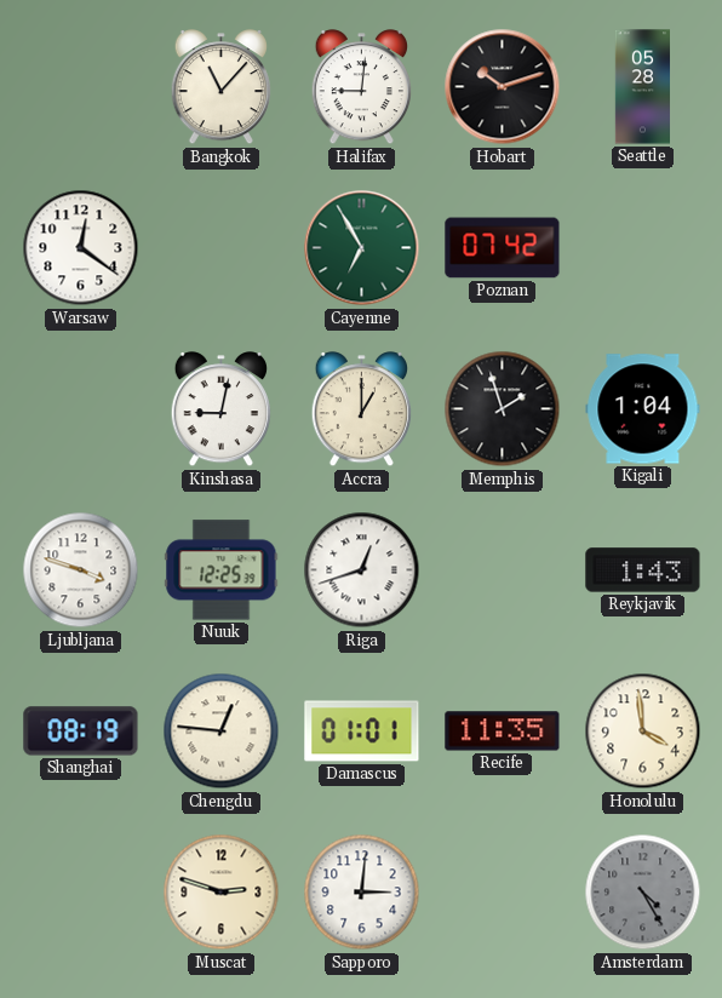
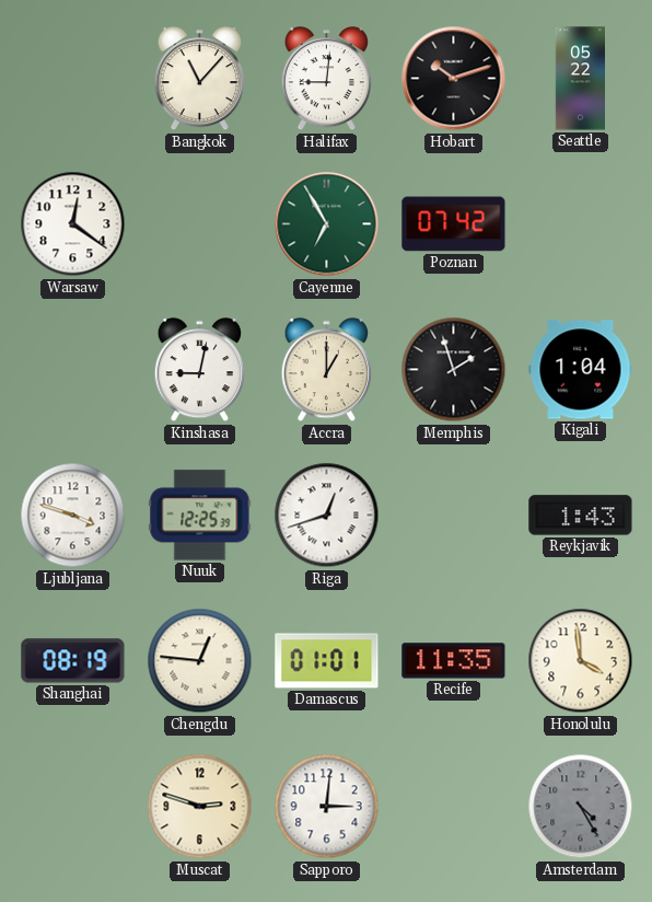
Seattle: 05:28 -> 05:22
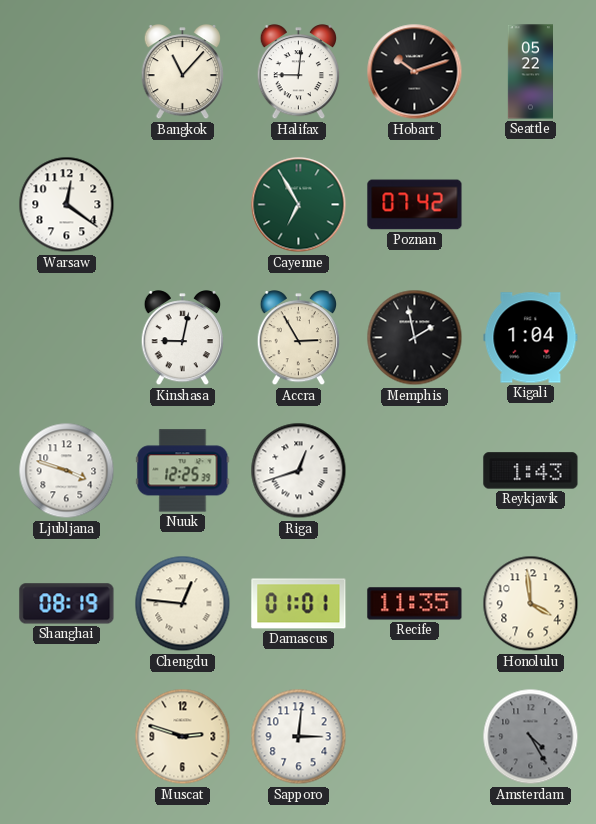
Accra: 1:00 -> 2:55
Memphis: 1:57 -> 1:58
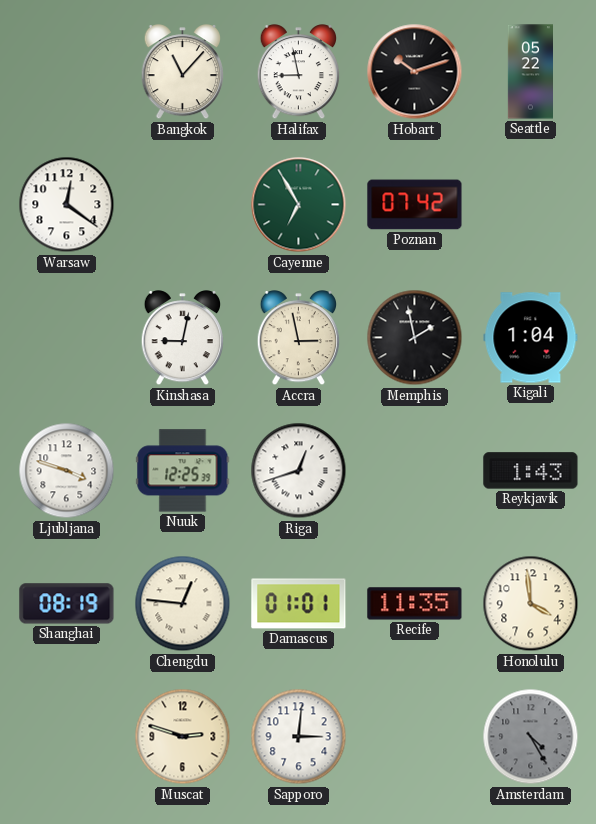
Halifax: 9:01 -> 8:58
Accra: 2:55 -> 2:58
